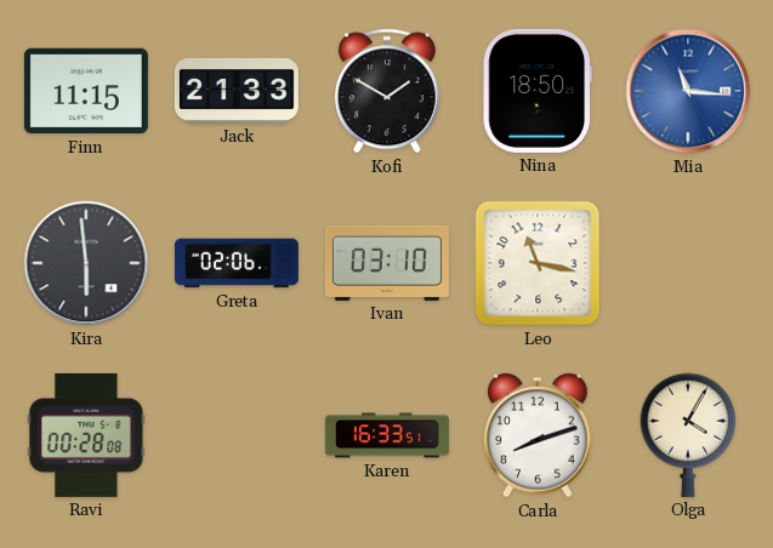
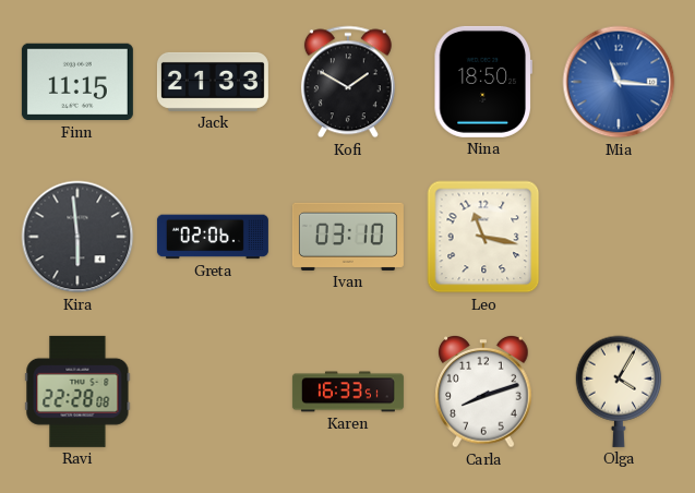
Ravi: 00:28 -> 22:28
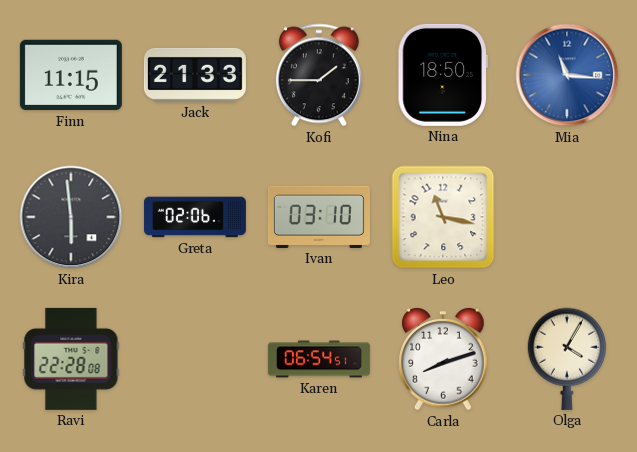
Kofi: 1:50 -> 1:45
Karen: 16:33 -> 06:54
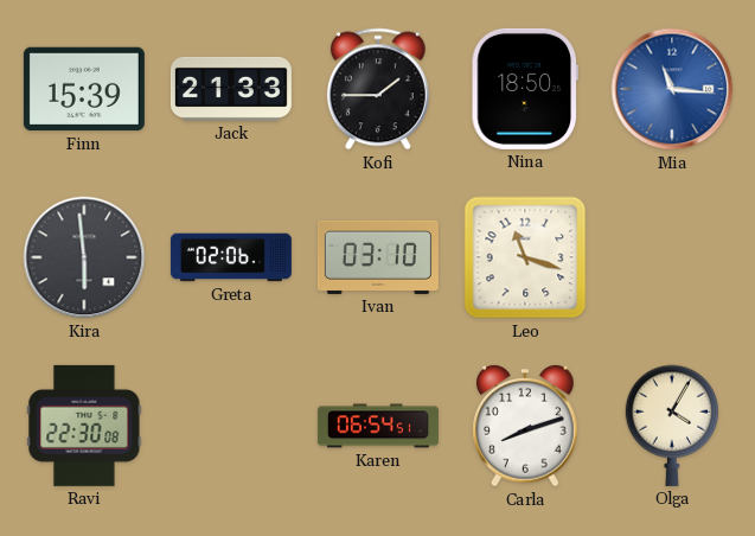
Finn: 11:15 -> 15:39
Leo: 11:17 -> 11:18
Ravi: 22:28 -> 22:30
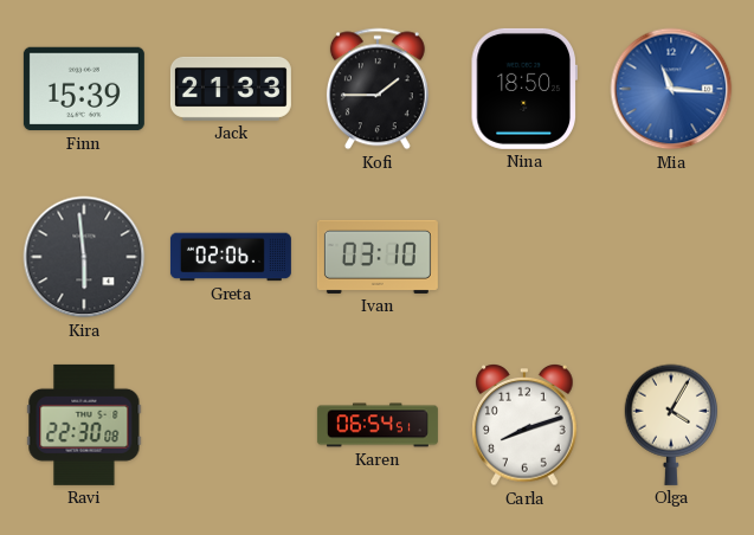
Leo: 11:18 -> none
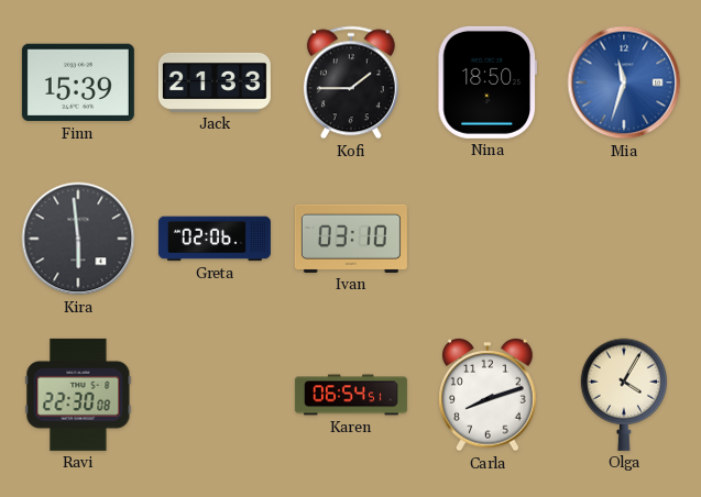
Mia: 11:16 -> 11:33
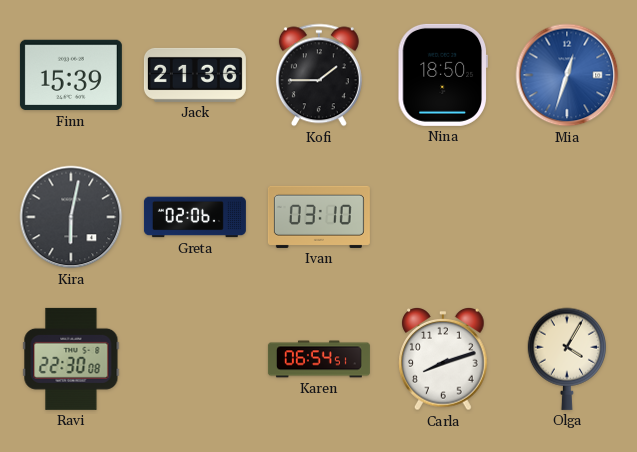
Jack: 21:33 -> 21:36
Mia: 11:33 -> 12:33
Kira: 5:59 -> 6:02
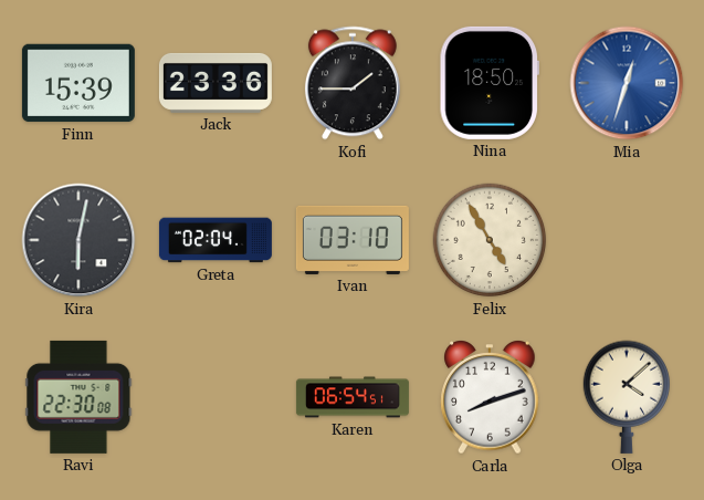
Jack: 21:36 -> 23:36
Greta: 02:06 -> 02:04
Felix: none -> 4:55
Olga: 4:05 -> 4:08
